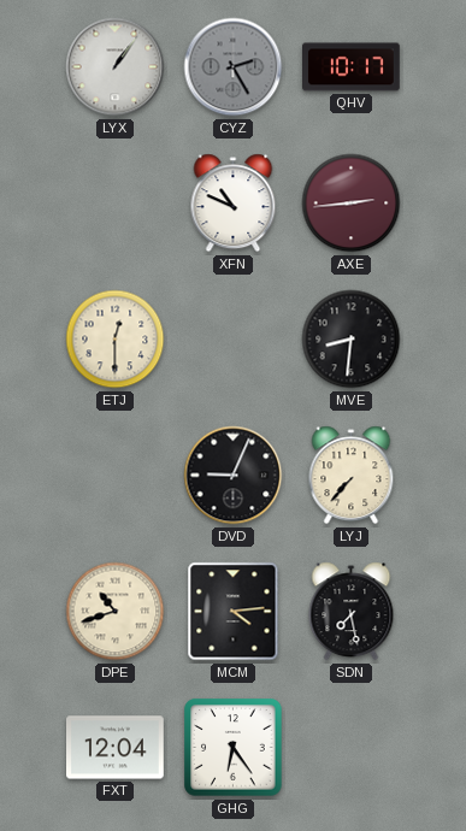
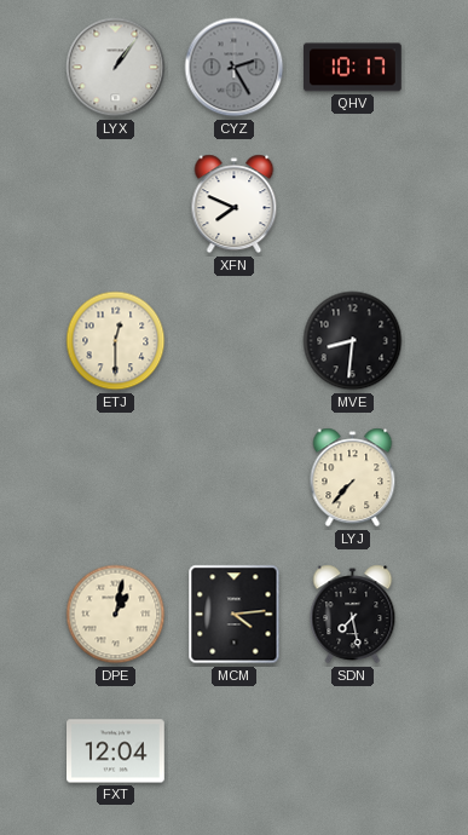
XFN: 10:49 -> 7:49
AXE: 2:44 -> none
DVD: 9:04 -> none
DPE: 10:42 -> 1:02
GHG: 6:24 -> none
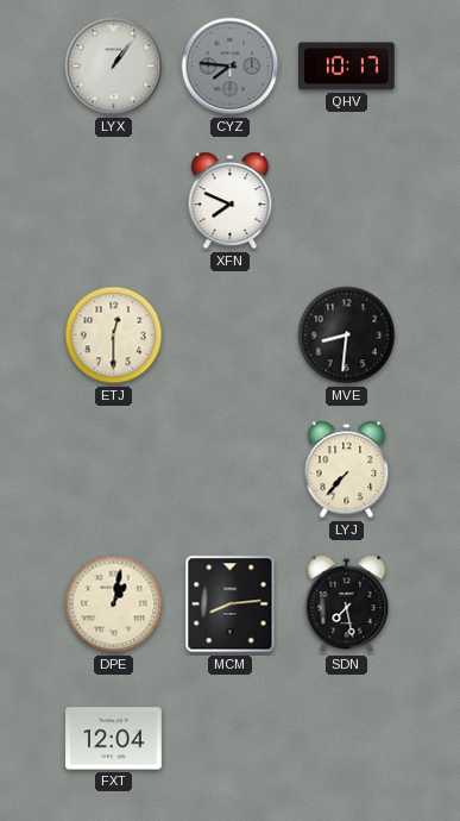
CYZ: 2:25 -> 7:46
MCM: 4:14 -> 8:14
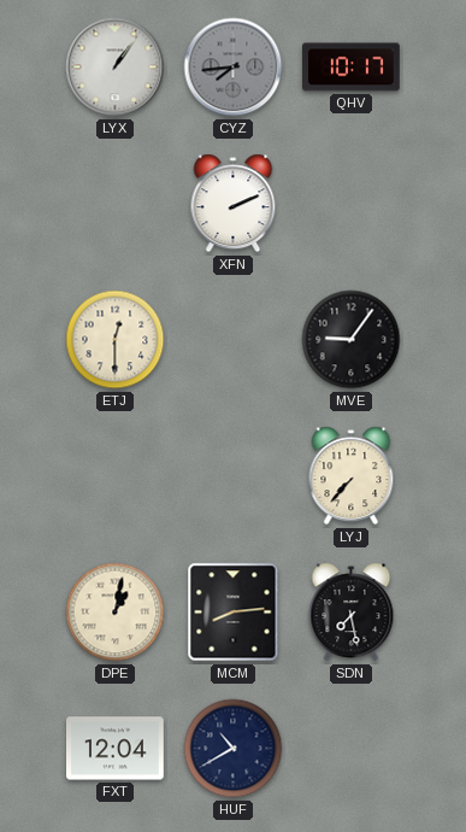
CYZ: 7:46 -> 7:44
XFN: 7:49 -> 2:11
MVE: 8:31 -> 9:06
HUF: none -> 10:40
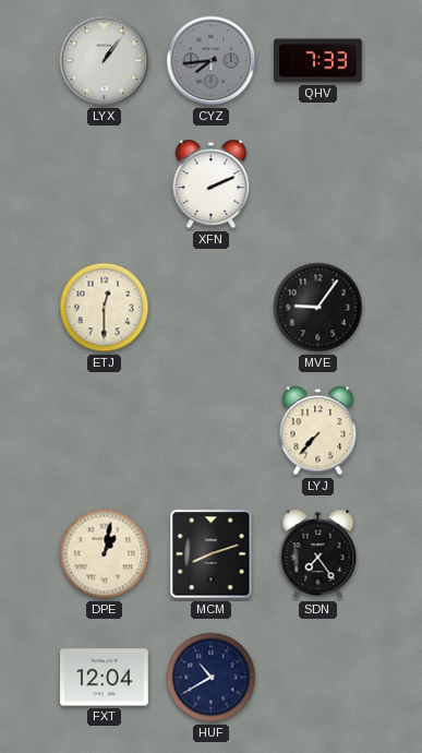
QHV: 10:17 -> 7:33
MCM: 8:14 -> 8:12
SDN: 7:28 -> 7:24
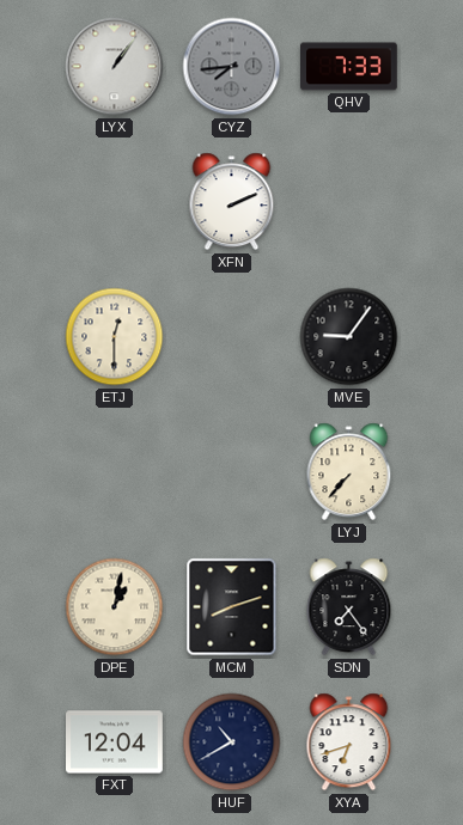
XYA: none -> 6:42
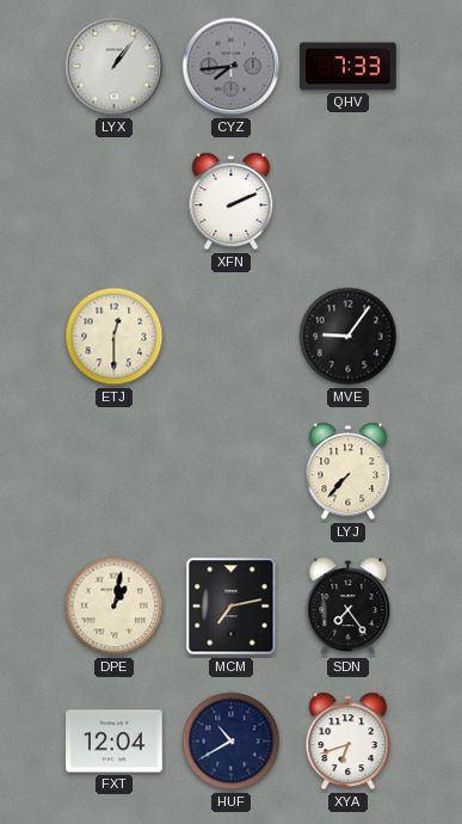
MCM: 8:12 -> 7:13
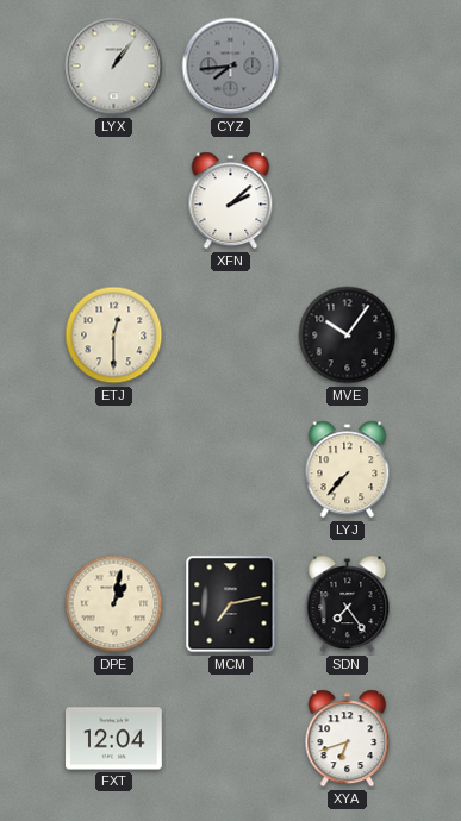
QHV: 7:33 -> none
XFN: 2:11 -> 2:08
MVE: 9:06 -> 10:06
HUF: 10:40 -> none
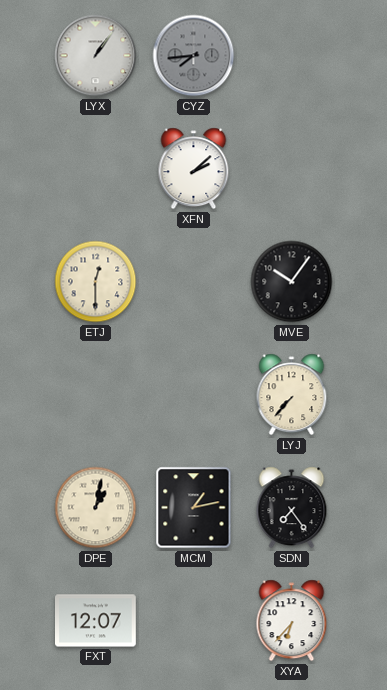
MCM: 7:13 -> 1:13
FXT: 12:04 -> 12:07
XYA: 6:42 -> 6:37
